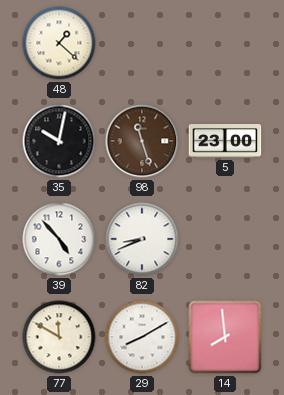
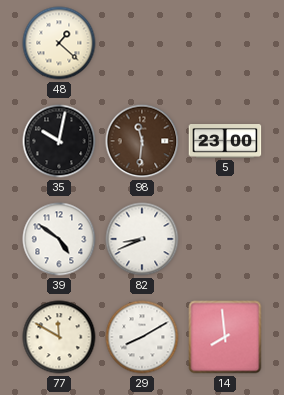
98: 11:27 -> 11:31
39: 4:53 -> 4:51
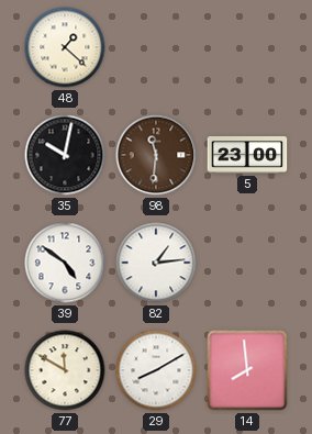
82: 8:41 -> 1:14
